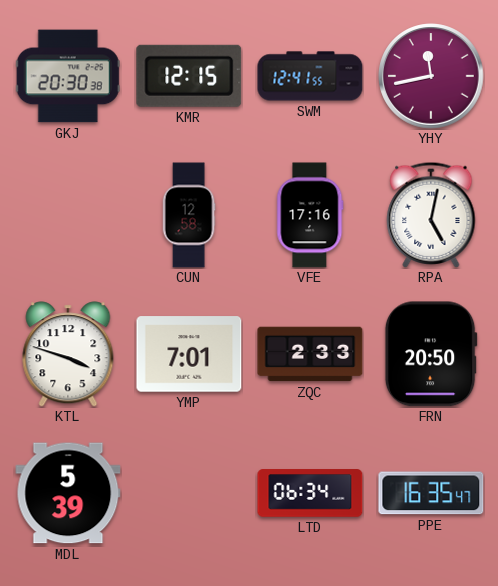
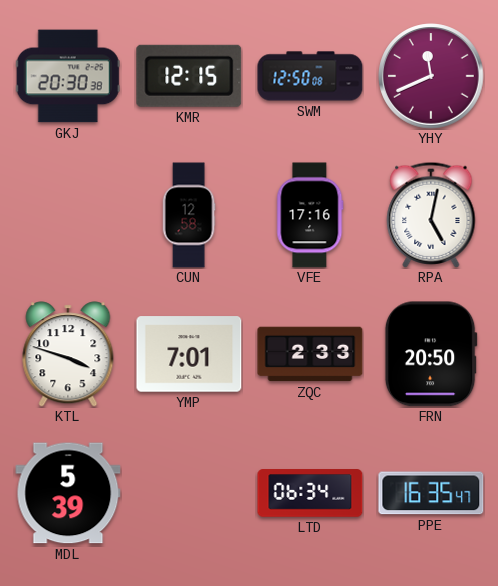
SWM: 12:41 -> 12:50
YHY: 11:43 -> 11:41
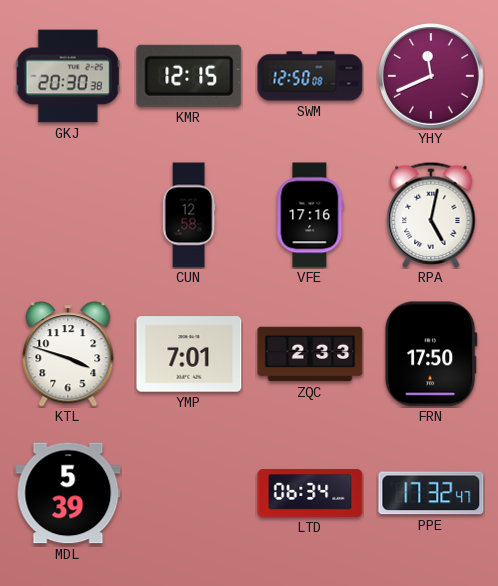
FRN: 20:50 -> 17:50
PPE: 16:35 -> 17:32
